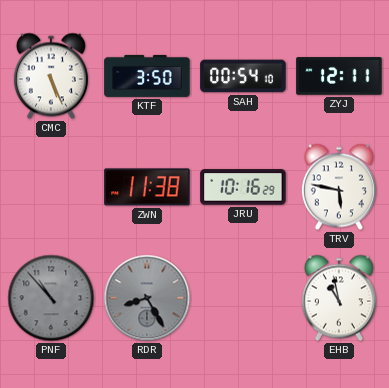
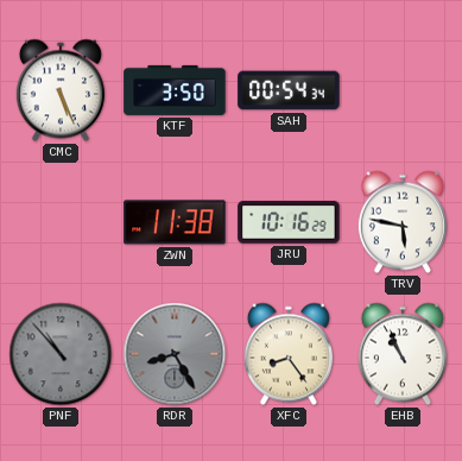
SAH: 00:54:10 -> 00:54:34
ZYJ: 12:11 -> none
XFC: none -> 8:24
EHB: 10:58 -> 10:56
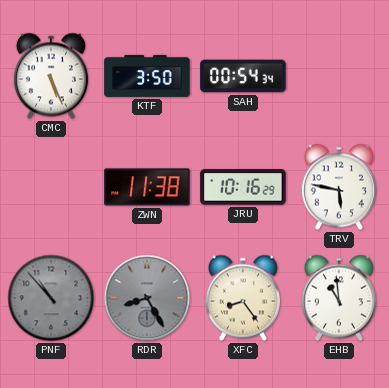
EHB: 10:56 -> 10:59
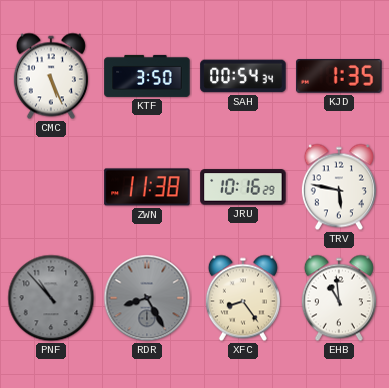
KJD: none -> 1:35
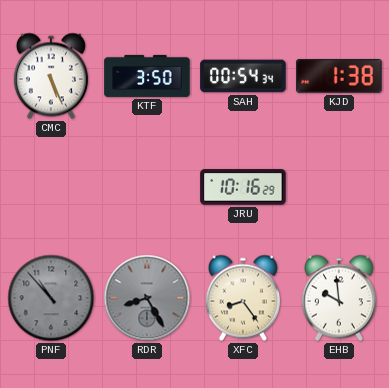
KJD: 1:35 -> 1:38
ZWN: 11:38 -> none
TRV: 5:47 -> none
EHB: 10:59 -> 9:59
